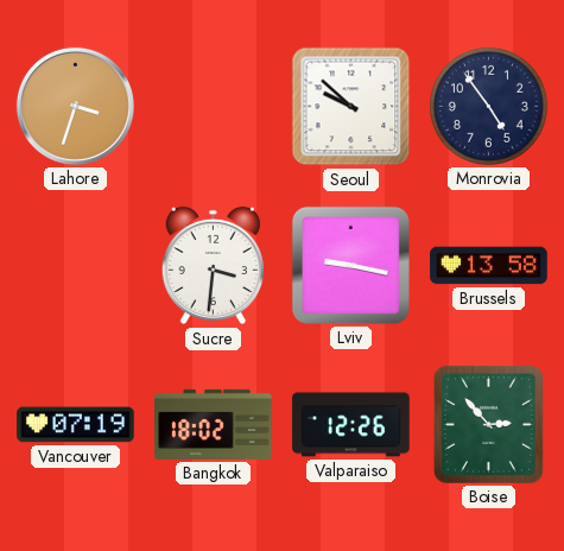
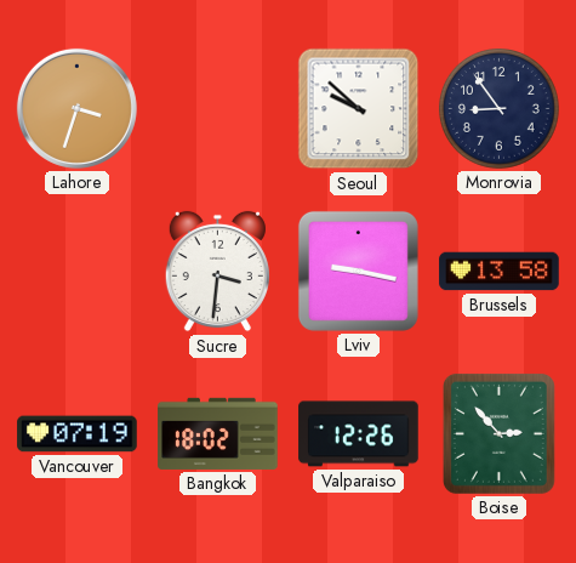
Monrovia: 4:54 -> 8:54
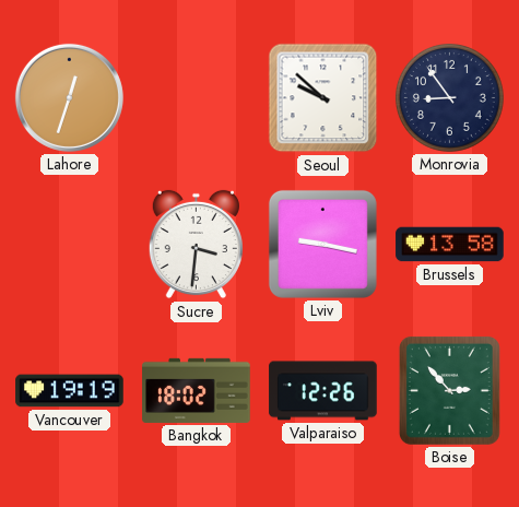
Lahore: 3:33 -> 12:33
Vancouver: 07:19 -> 19:19
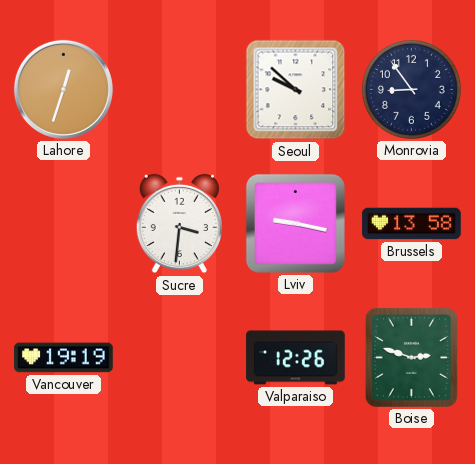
Bangkok: 18:02 -> none
Boise: 2:53 -> 2:48
